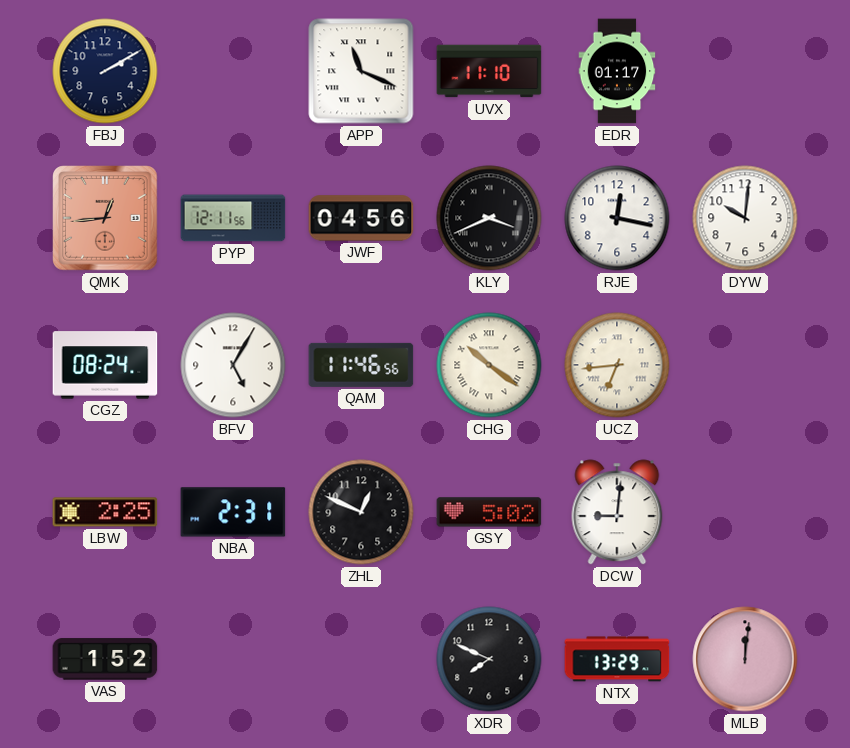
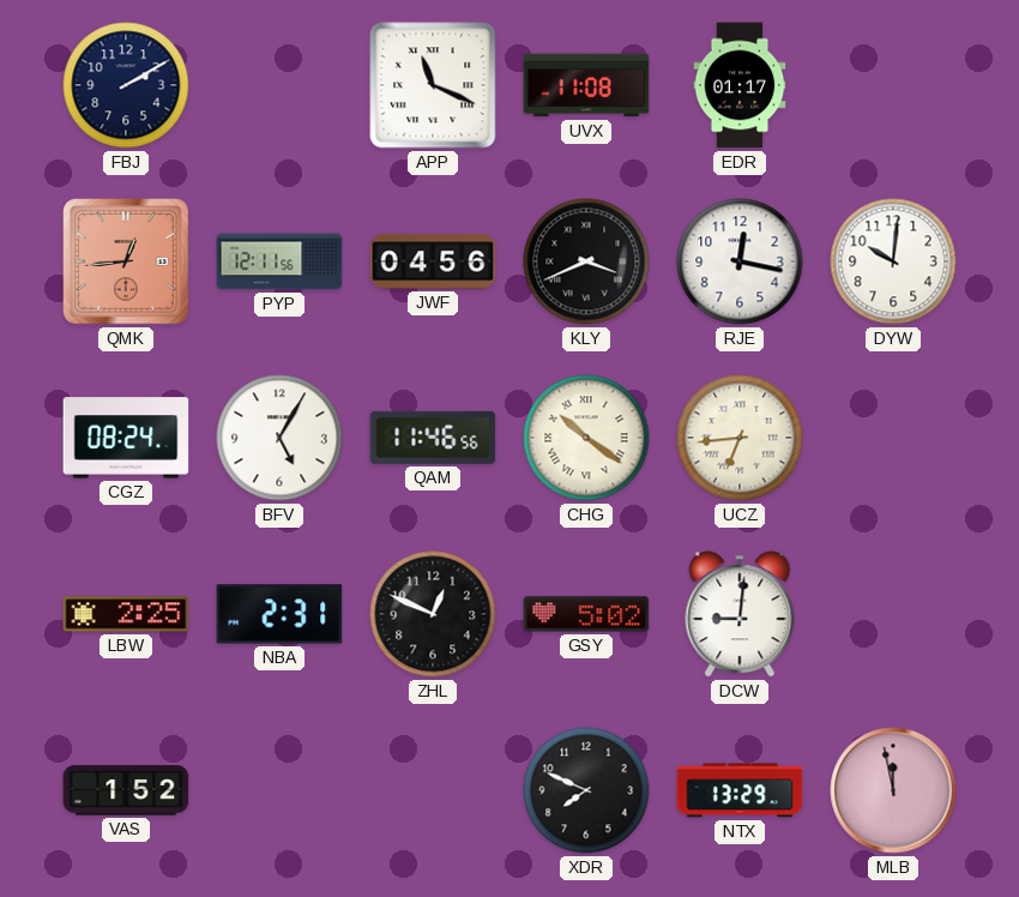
UVX: 11:10 -> 11:08
MLB: 12:01 -> 11:58
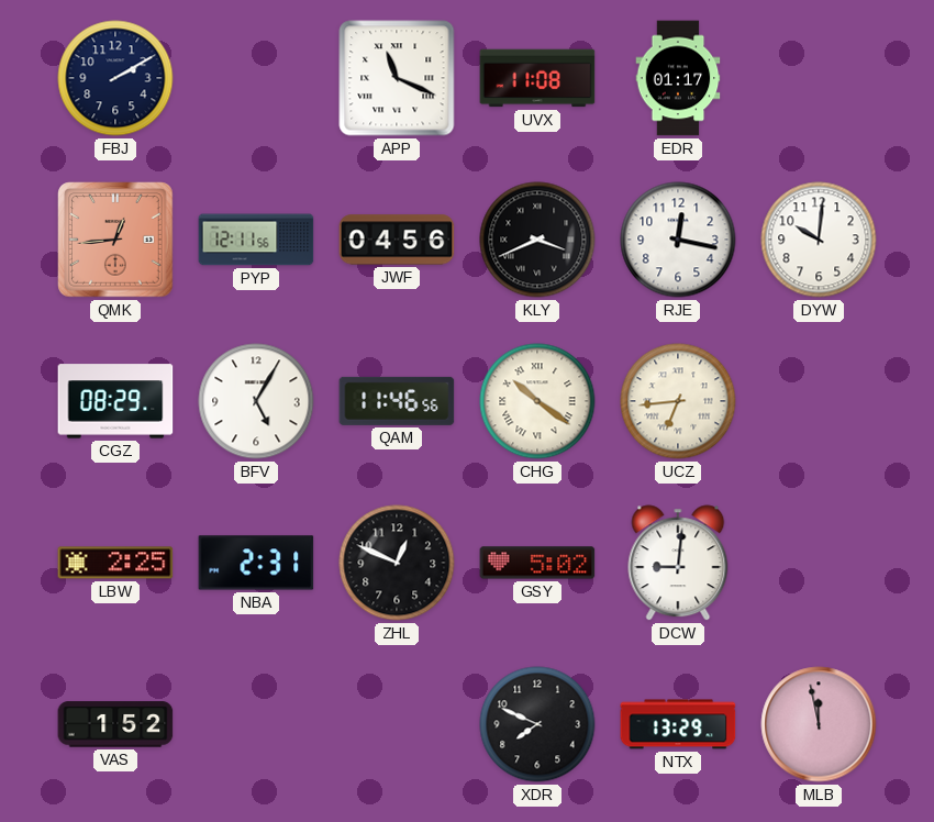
CGZ: 08:24 -> 08:29
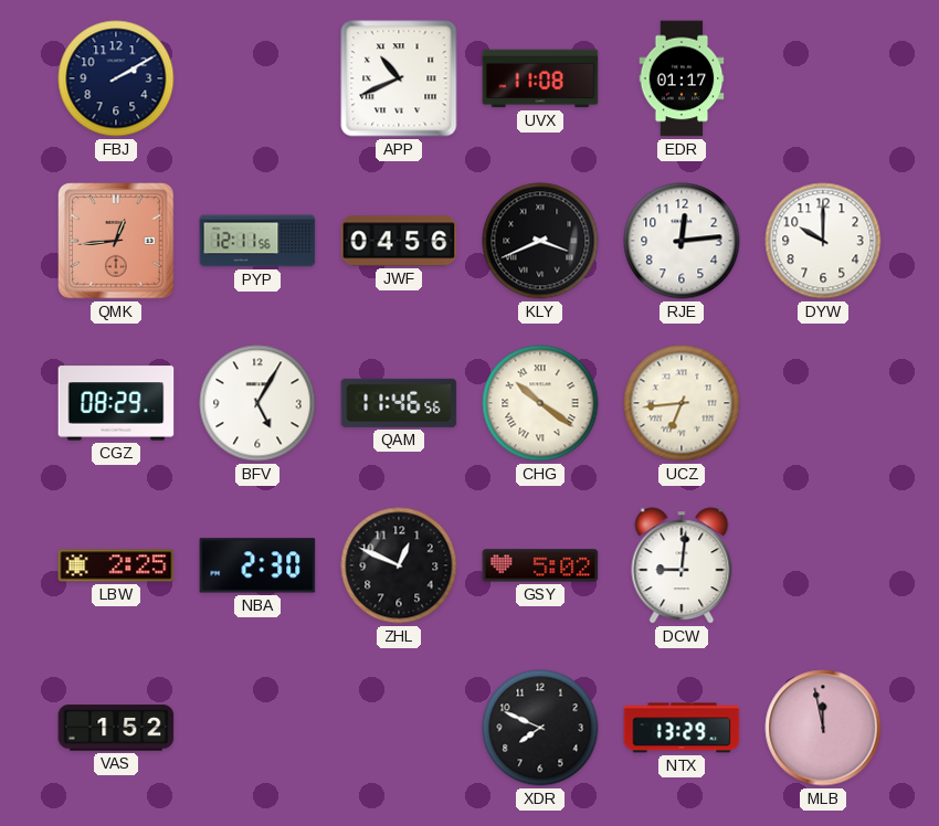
APP: 11:19 -> 10:41
RJE: 12:17 -> 12:14
DYW: 10:01 -> 10:00
NBA: 2:31 -> 2:30
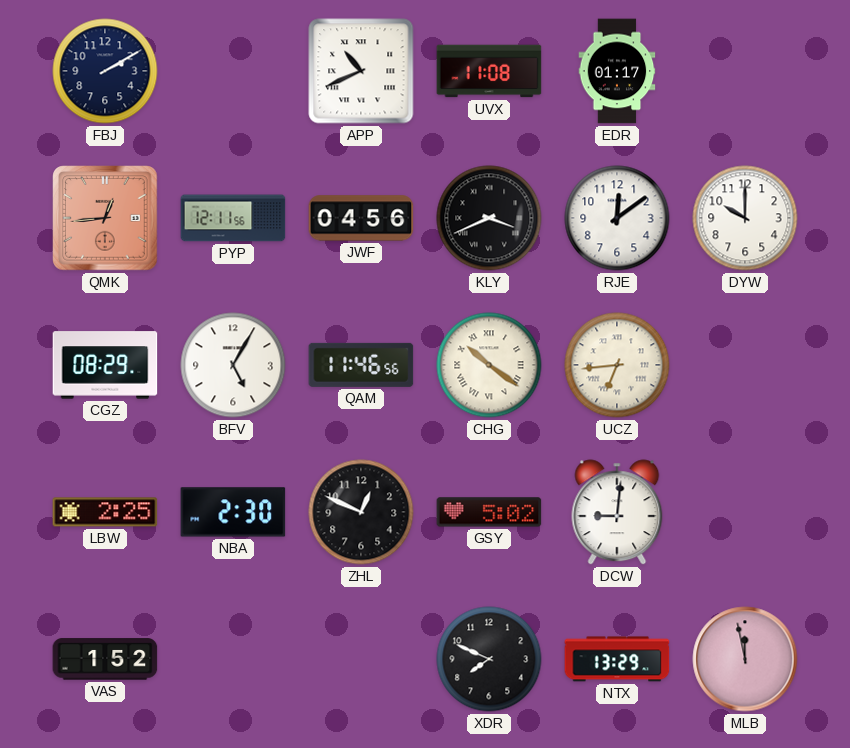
RJE: 12:14 -> 12:09
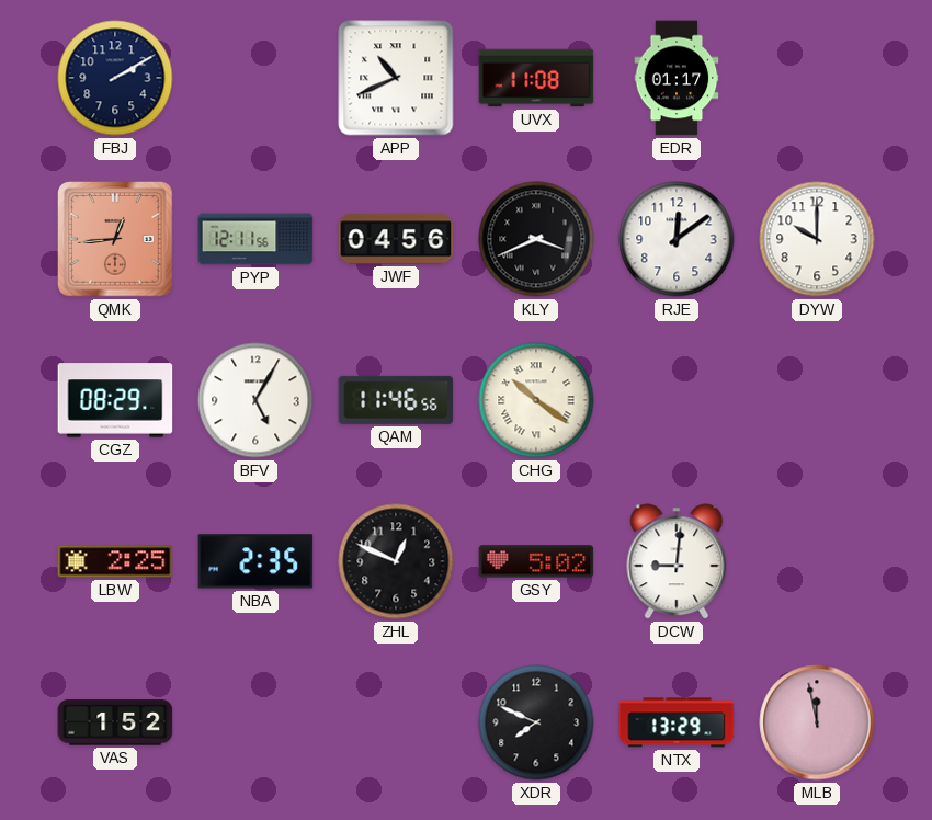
UCZ: 6:44 -> none
NBA: 2:30 -> 2:35
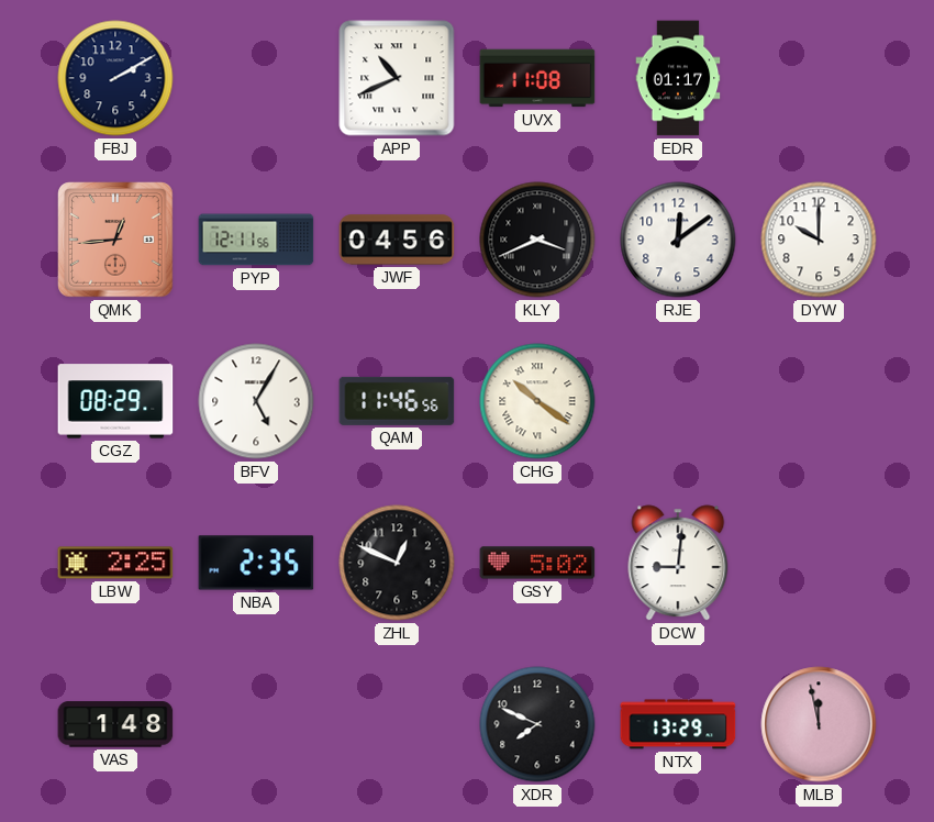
VAS: 1:52 -> 1:48
